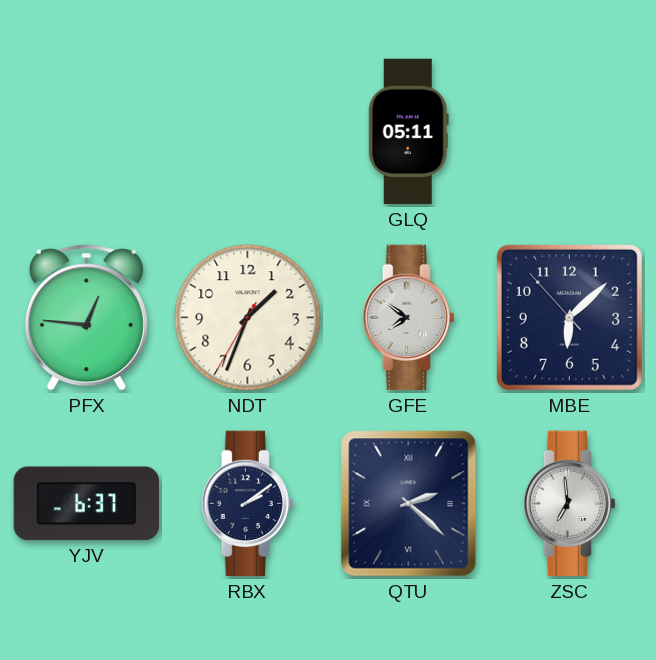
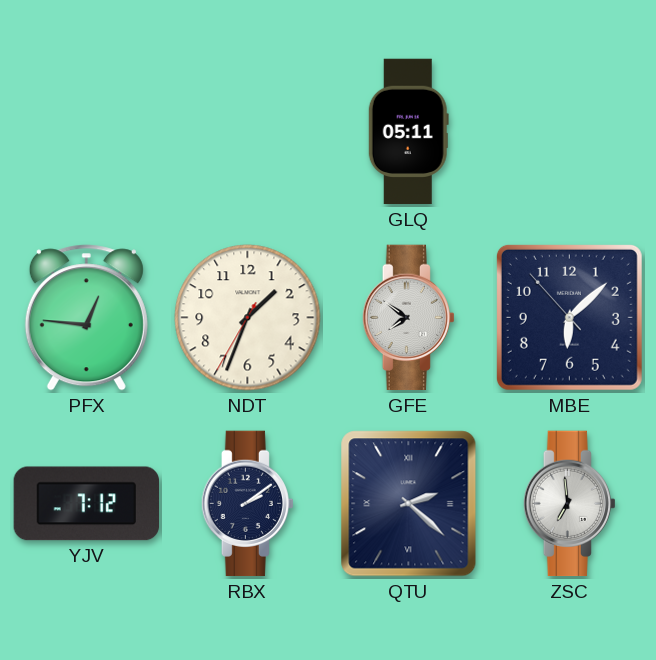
YJV: 6:37 -> 7:12
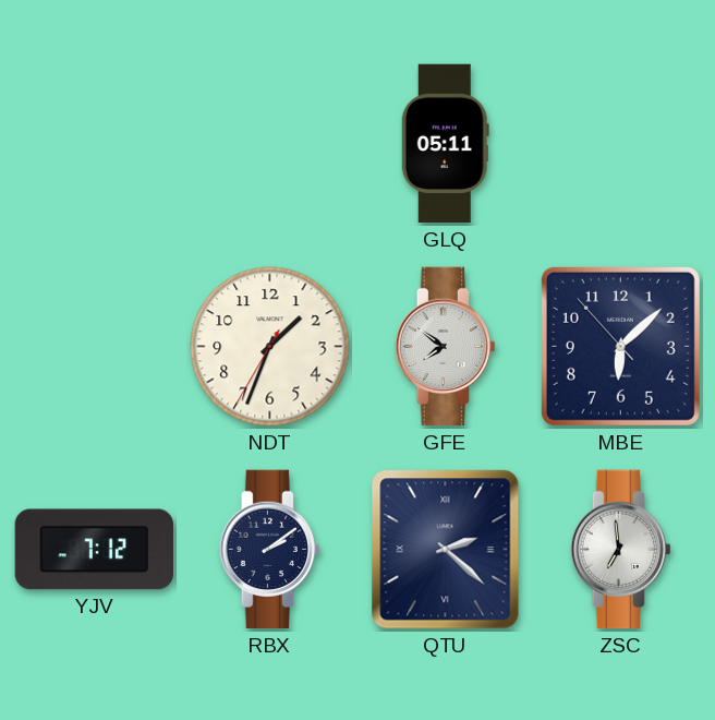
PFX: 12:46 -> none
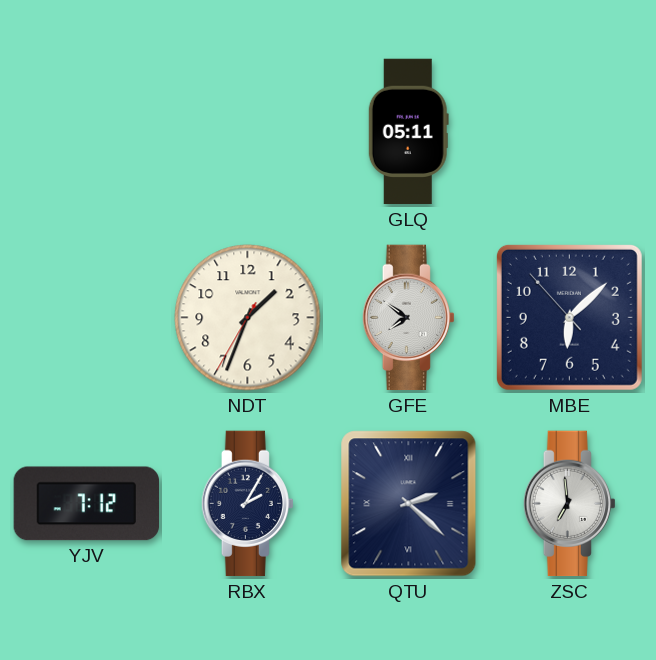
RBX: 2:09 -> 2:05
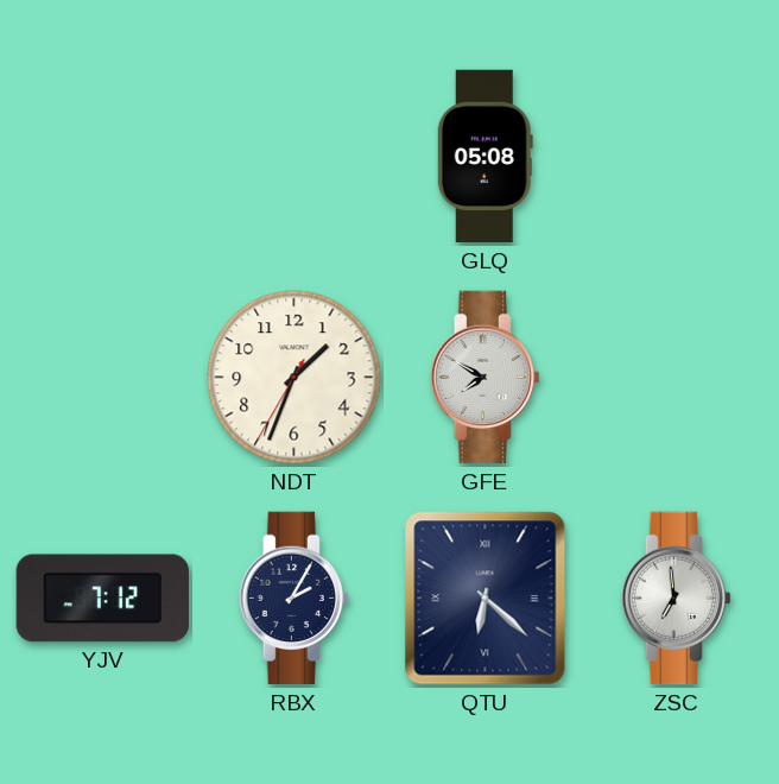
GLQ: 05:11 -> 05:08
GFE: 7:51 -> 7:50
MBE: 6:07 -> none
QTU: 2:22 -> 6:22
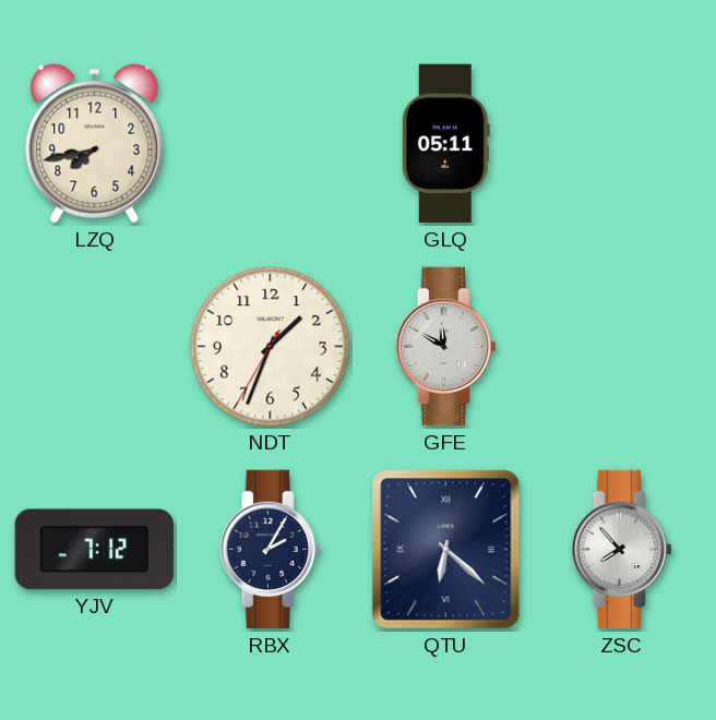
LZQ: none -> 7:43
GLQ: 05:08 -> 05:11
GFE: 7:50 -> 11:50
ZSC: 6:59 -> 7:53
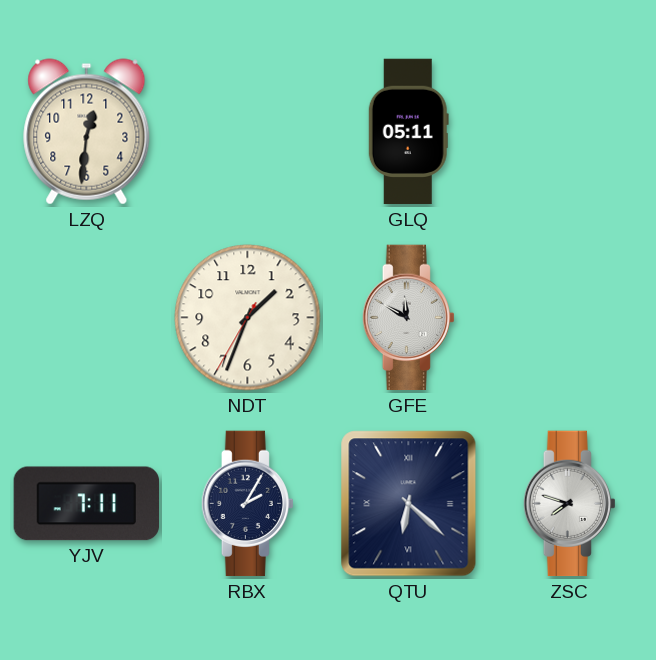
LZQ: 7:43 -> 12:31
YJV: 7:12 -> 7:11
ZSC: 7:53 -> 7:48
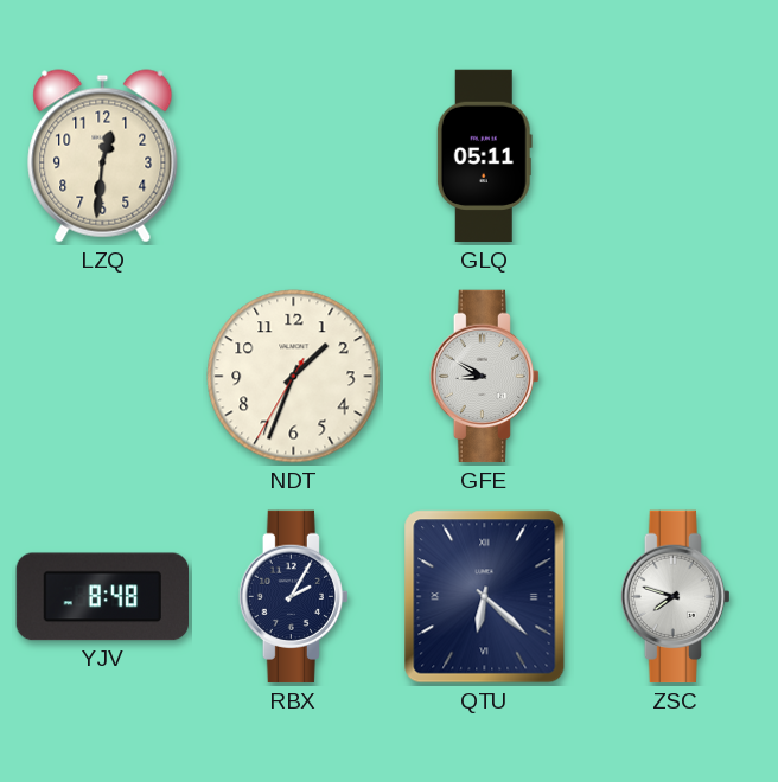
GFE: 11:50 -> 8:50
YJV: 7:11 -> 8:48
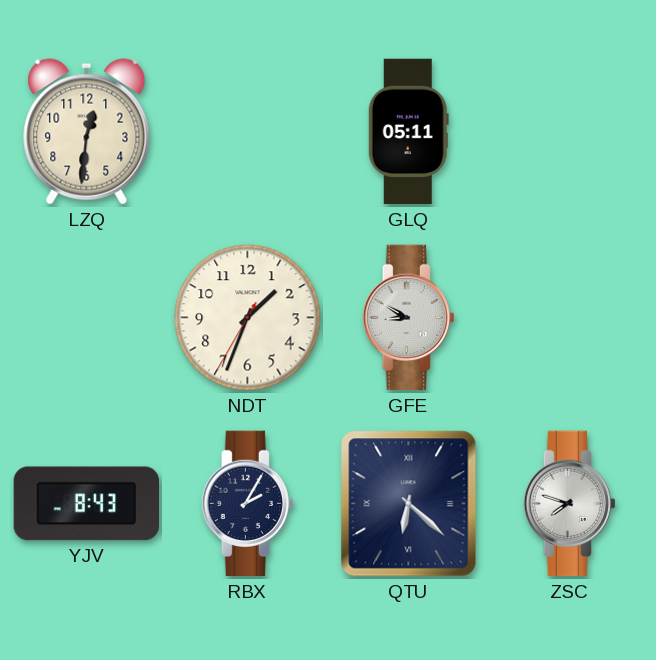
YJV: 8:48 -> 8:43
